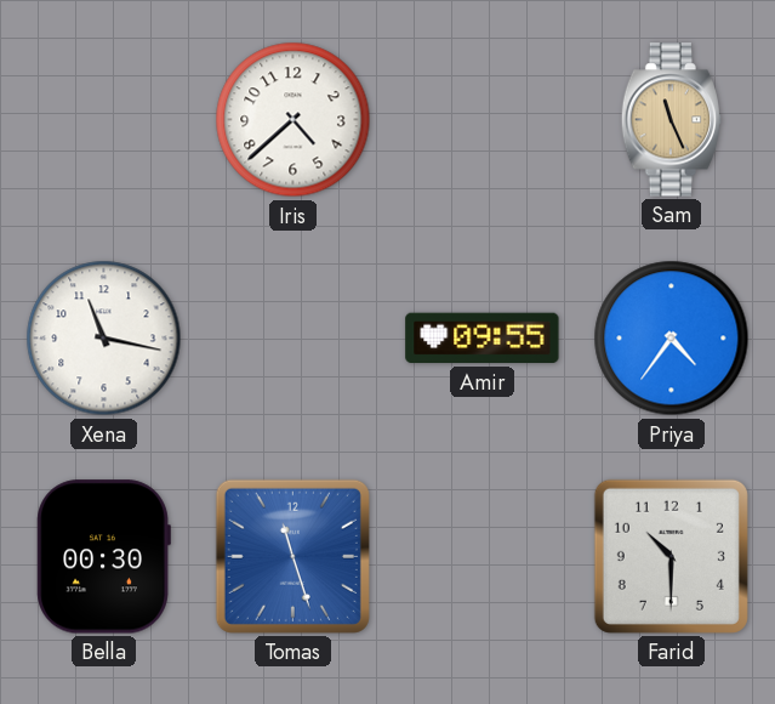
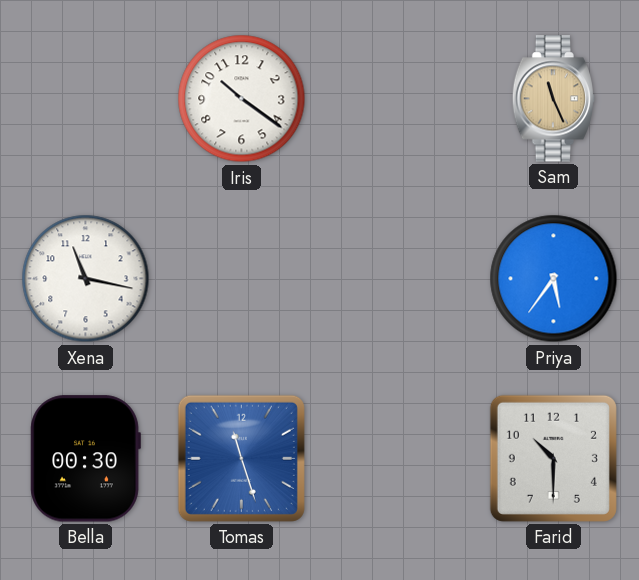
Iris: 4:38 -> 10:21
Amir: 09:55 -> none
Priya: 4:36 -> 5:36
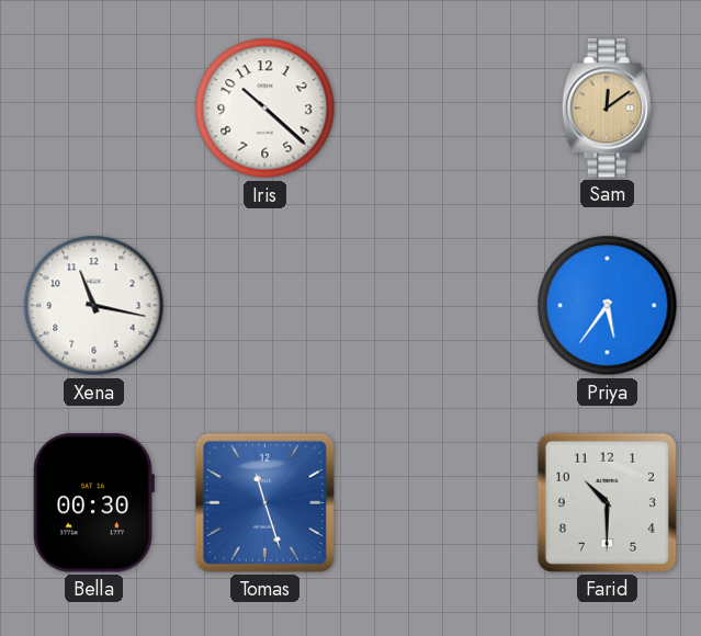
Iris: 10:21 -> 10:22
Sam: 11:26 -> 12:09
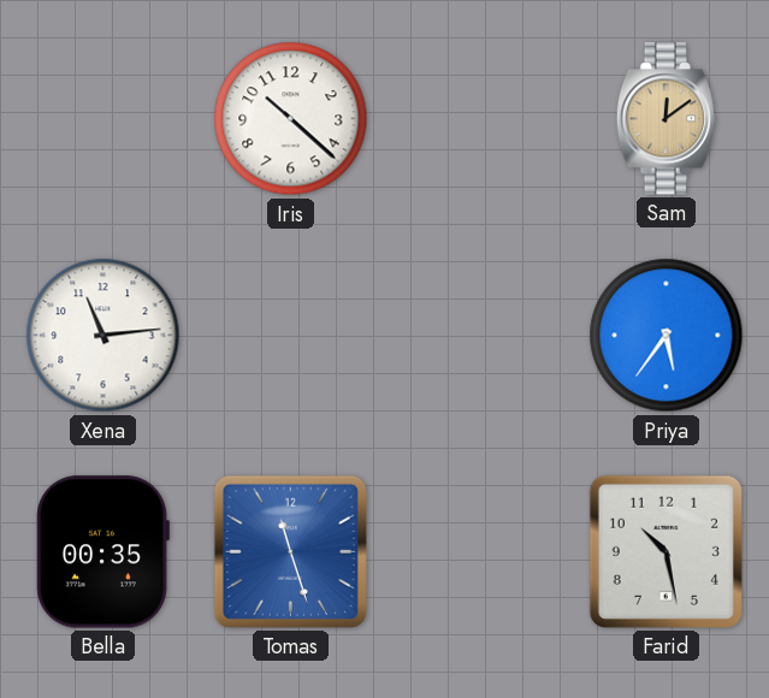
Xena: 11:17 -> 11:14
Bella: 00:30 -> 00:35
Farid: 10:30 -> 10:28
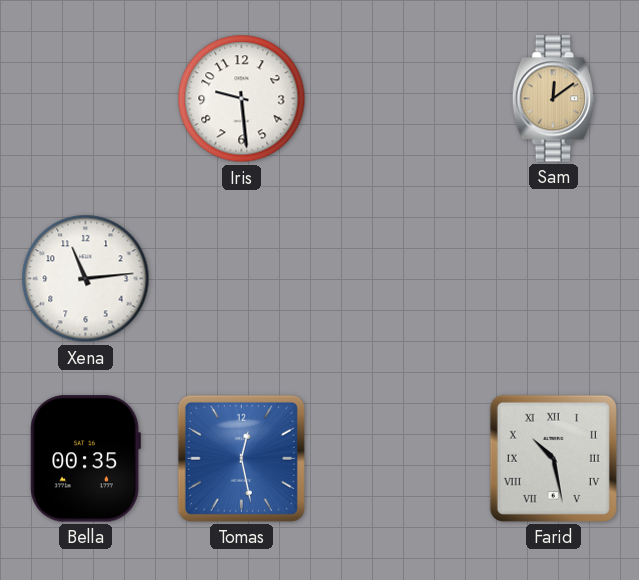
Iris: 10:22 -> 9:29
Priya: 5:36 -> none
Tomas: 11:27 -> 12:28
Farid numerals: Arabic -> Roman
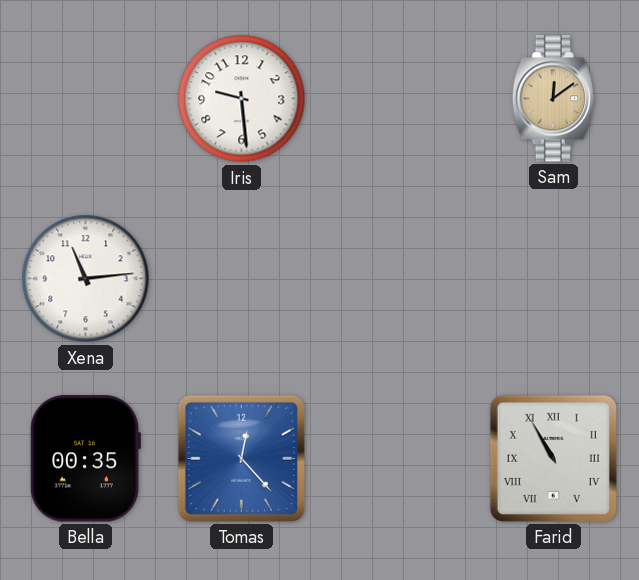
Tomas: 12:28 -> 12:23
Farid: 10:28 -> 10:55
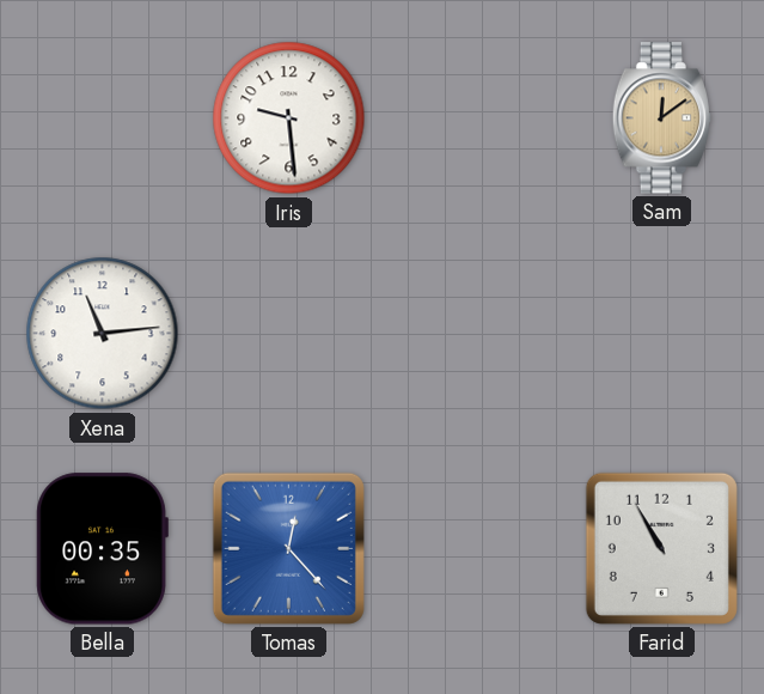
Farid numerals: Roman -> Arabic
